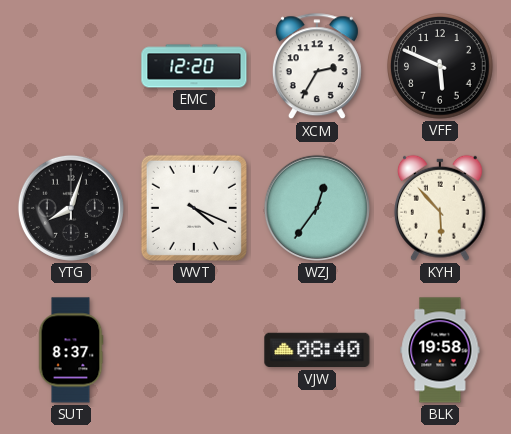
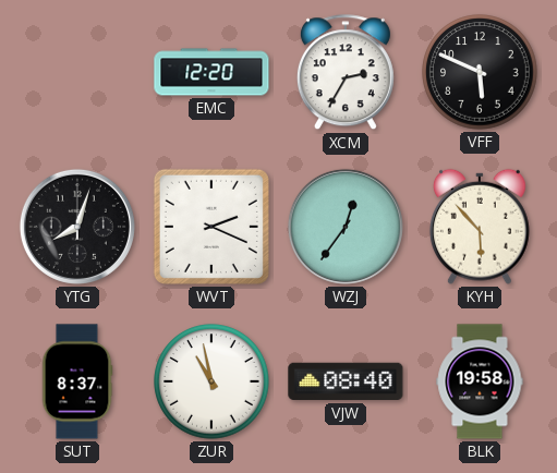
WVT: 4:19 -> 2:19
ZUR: none -> 10:58
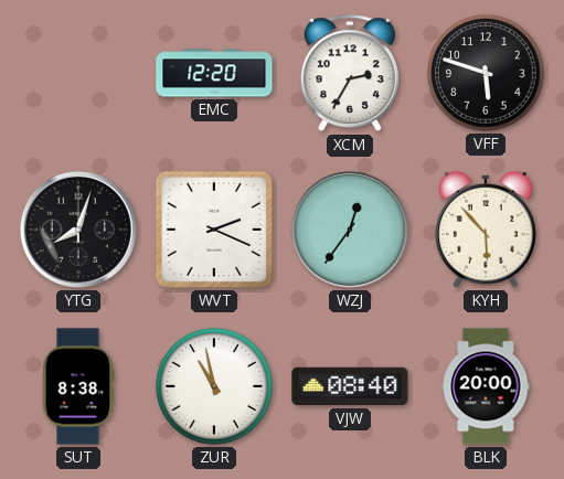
VFF: 5:49 -> 5:48
SUT: 8:37 -> 8:38
BLK: 19:58 -> 20:00
